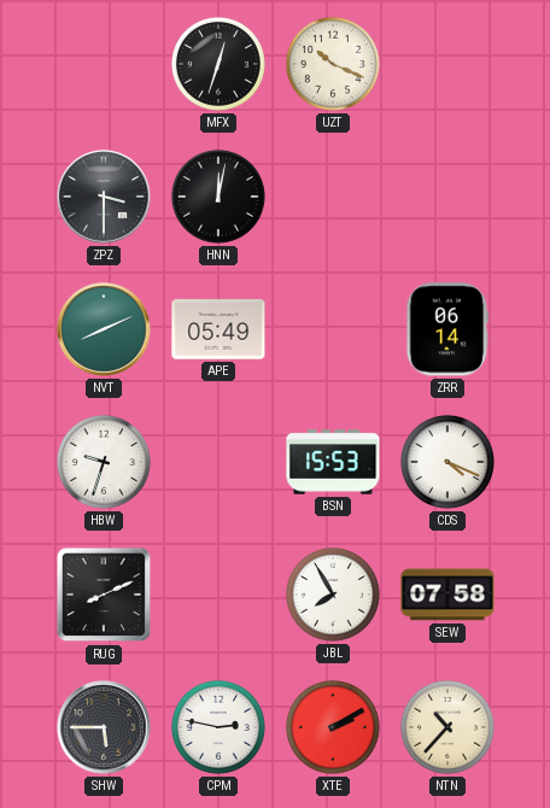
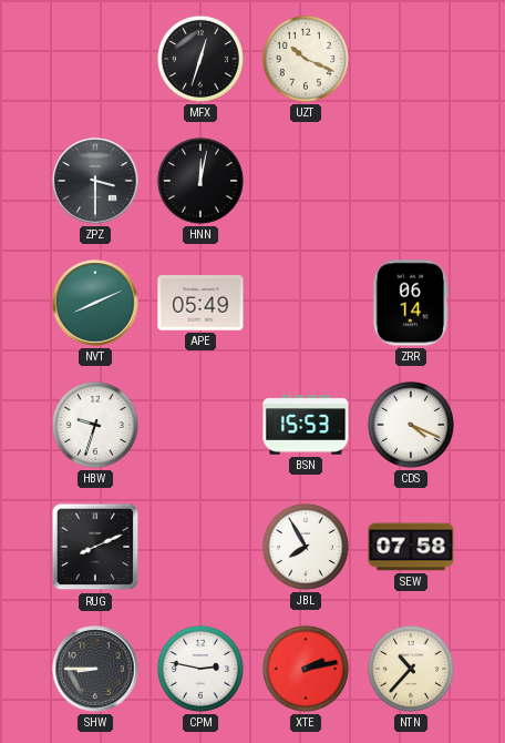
SHW: 5:45 -> 8:45
XTE: 2:10 -> 2:13
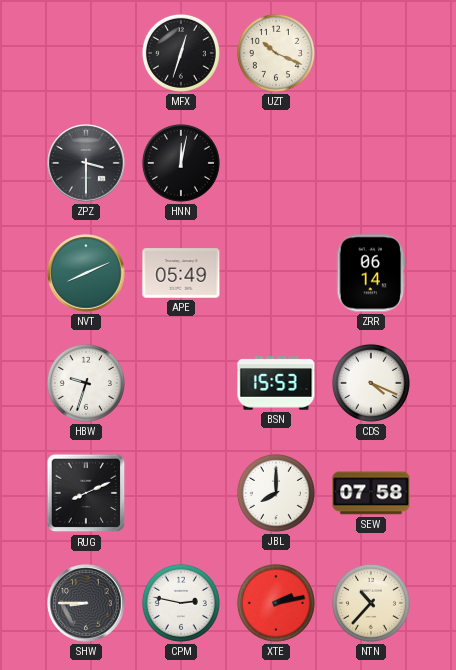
JBL: 7:55 -> 8:00
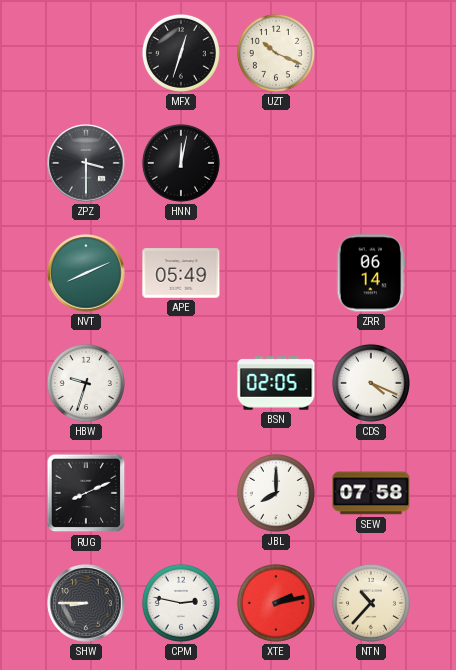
BSN: 15:53 -> 02:05
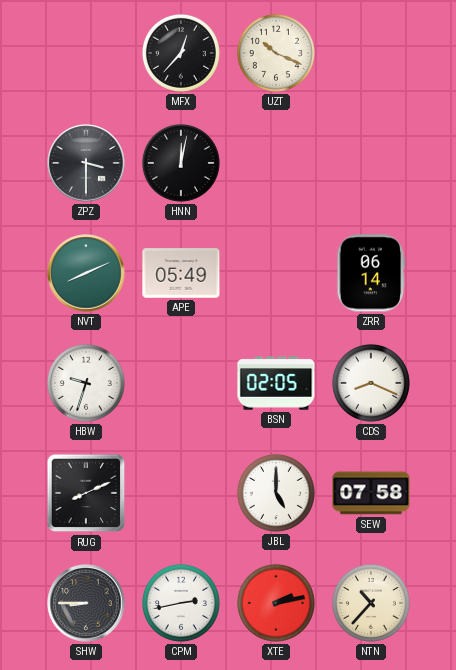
MFX: 12:33 -> 12:37
CDS: 4:19 -> 8:19
JBL: 8:00 -> 5:00
CPM: 2:47 -> 2:43
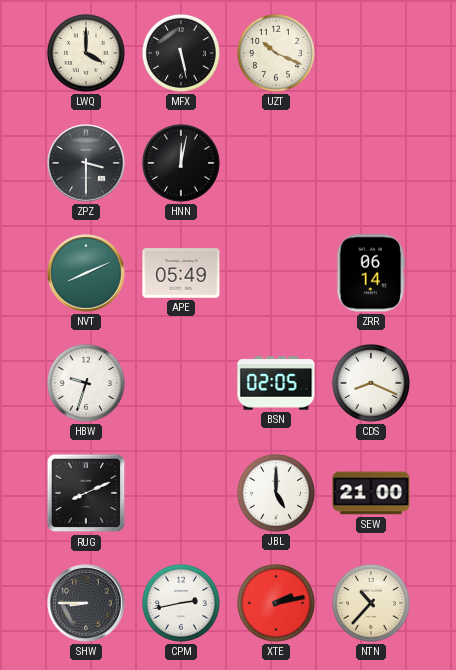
LWQ: none -> 4:00
MFX: 12:37 -> 5:28
SEW: 07:58 -> 21:00
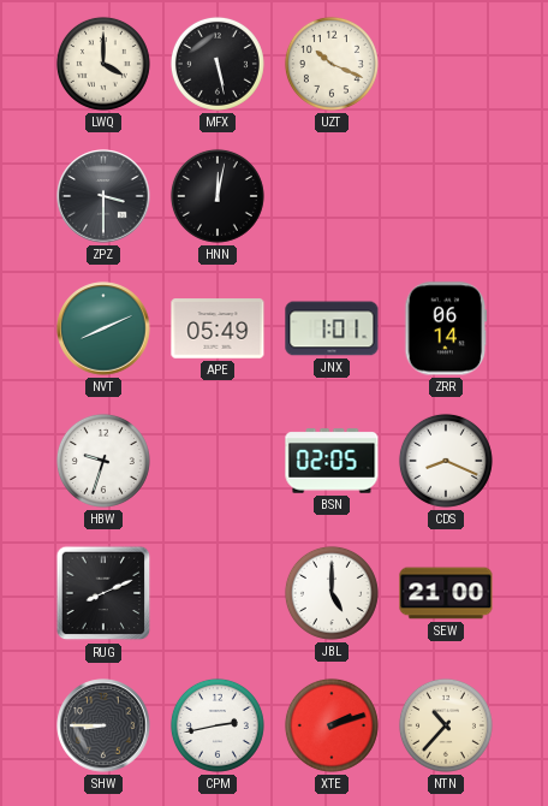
JNX: none -> 1:01
XTE: 2:13 -> 2:12
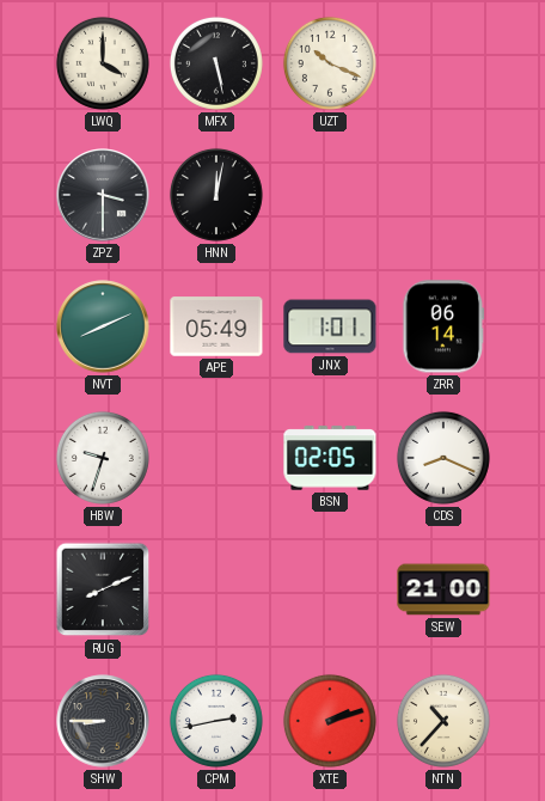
JBL: 5:00 -> none
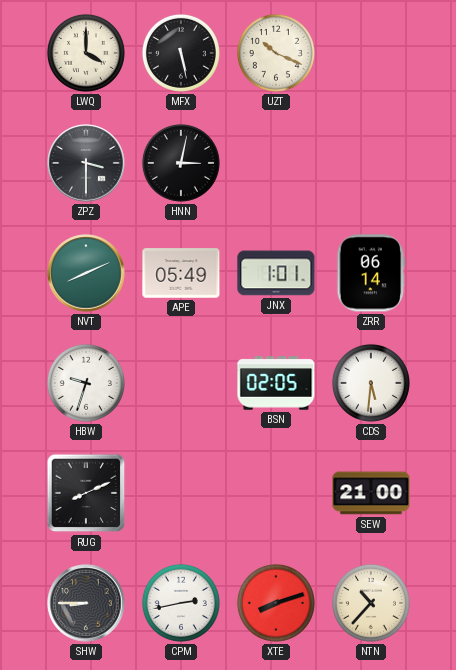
HNN: 12:02 -> 3:02
CDS: 8:19 -> 5:31
XTE: 2:12 -> 8:12
